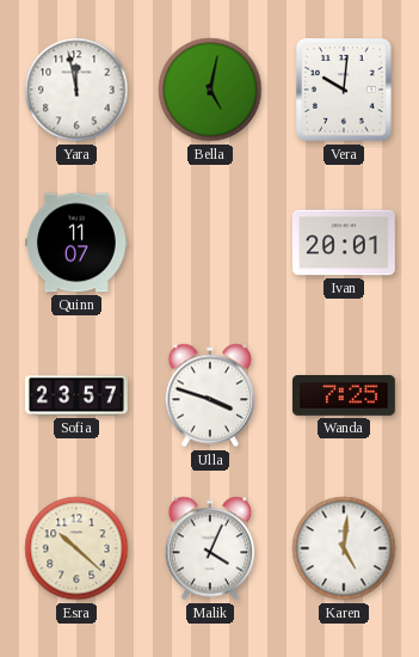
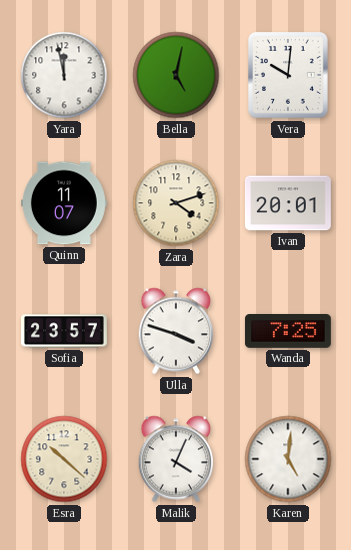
Zara: none -> 4:12
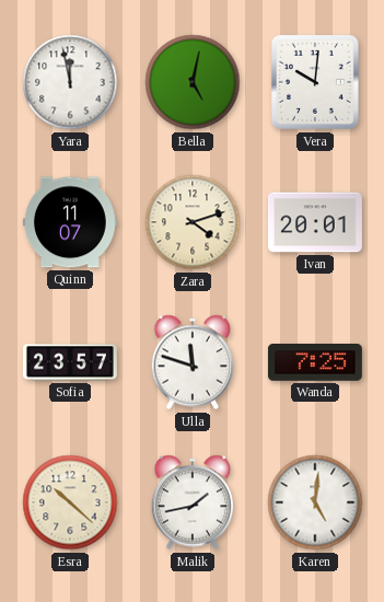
Ulla: 3:48 -> 11:48
Malik: 4:04 -> 1:43
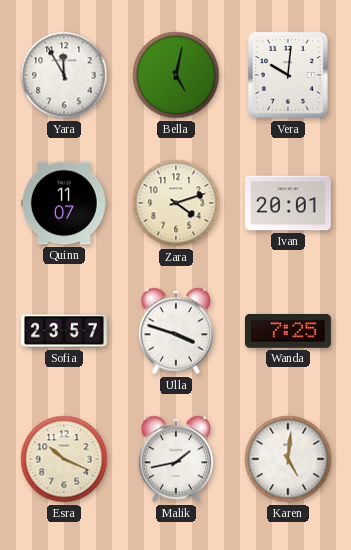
Yara: 11:58 -> 11:55
Ulla: 11:48 -> 3:48
Esra: 10:22 -> 10:19
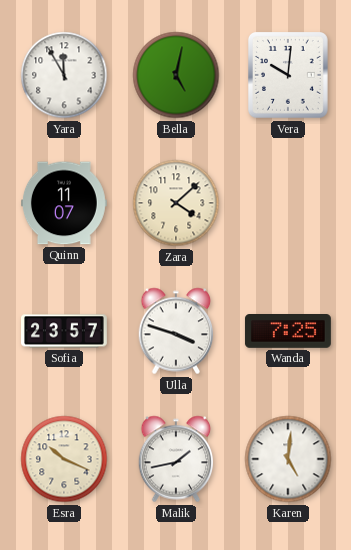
Zara: 4:12 -> 4:08
Ivan: 20:01 -> none
